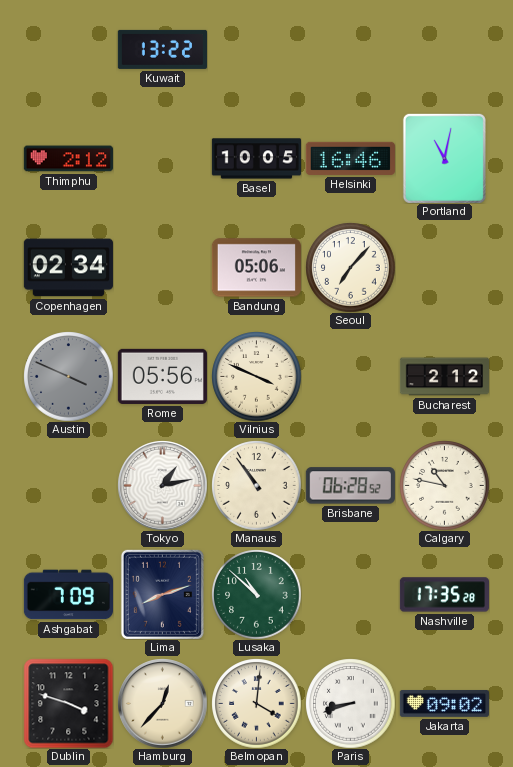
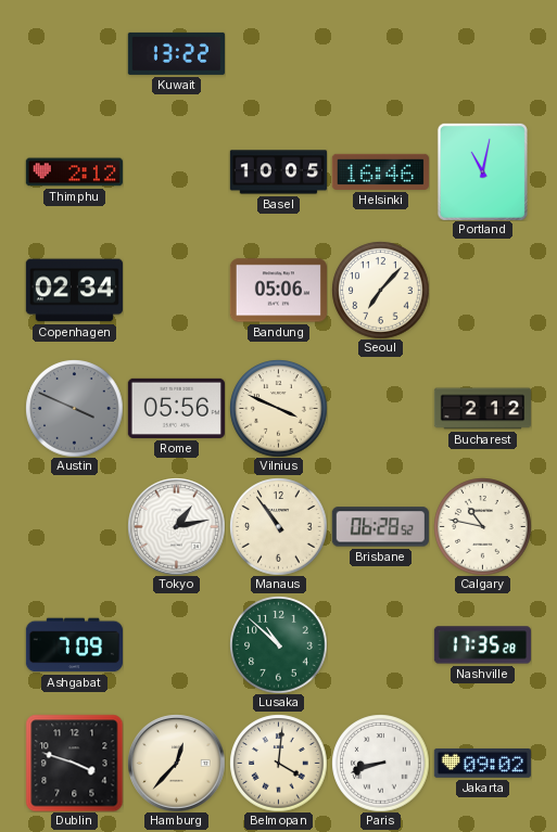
Lima: 8:12 -> none
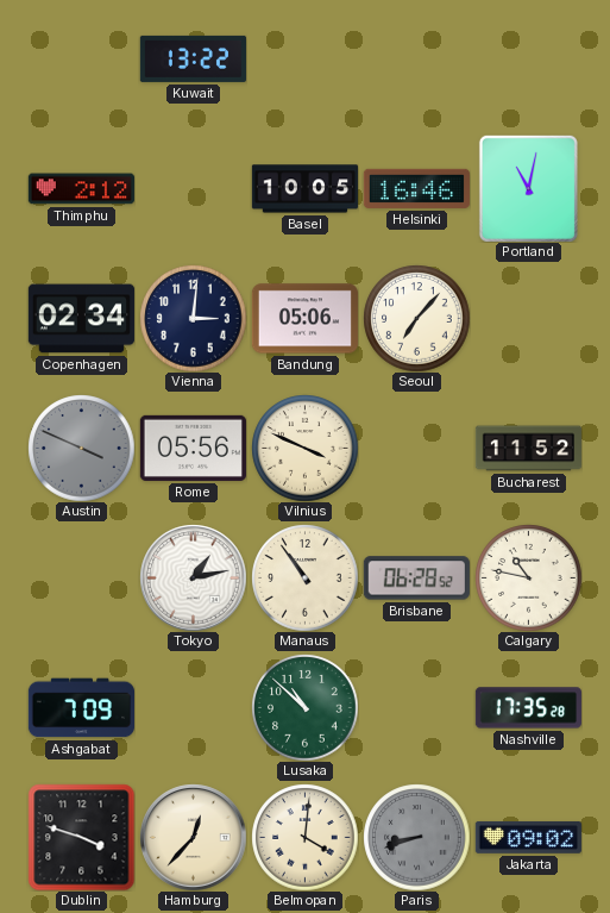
Vienna: none -> 3:01
Bucharest: 2:12 -> 11:52
Paris dial: white -> grey
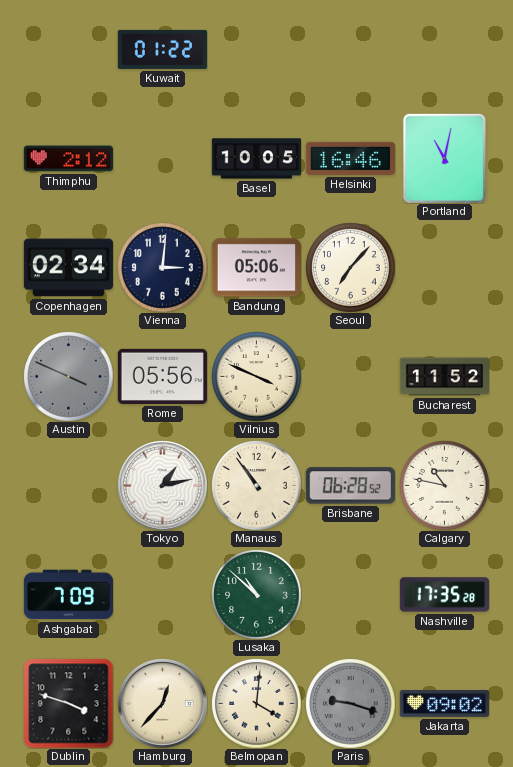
Kuwait: 13:22 -> 01:22
Paris: 8:42 -> 9:18
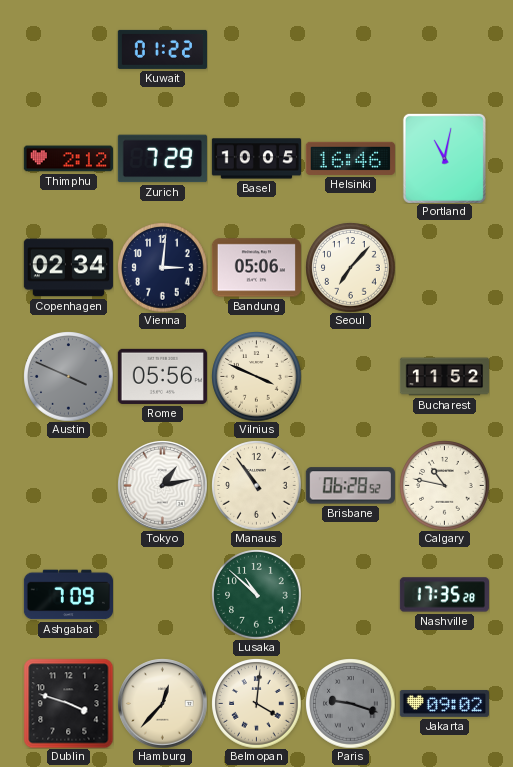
Zurich: none -> 7:29
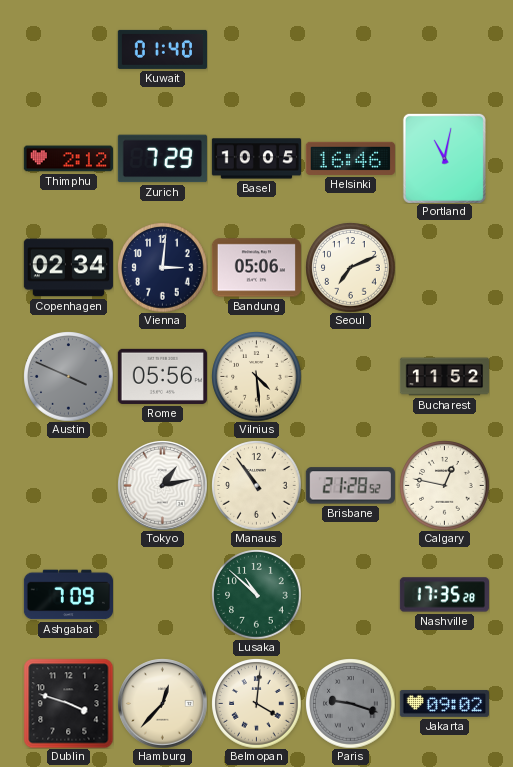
Kuwait: 01:22 -> 01:40
Seoul: 7:07 -> 7:11
Vilnius: 3:49 -> 4:29
Brisbane: 06:28 -> 21:28
Calgary: 10:47 -> 12:47
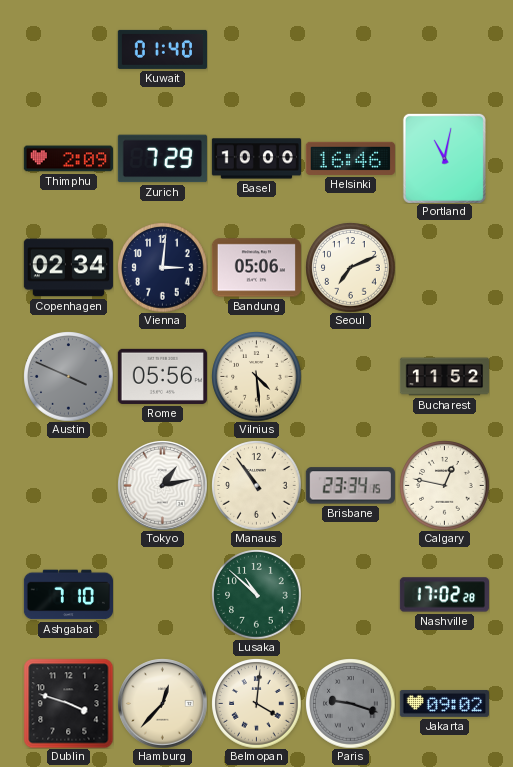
Thimphu: 2:12 -> 2:09
Basel: 10:05 -> 10:00
Brisbane: 21:28 -> 23:34
Ashgabat: 7:09 -> 7:10
Nashville: 17:35 -> 17:02
